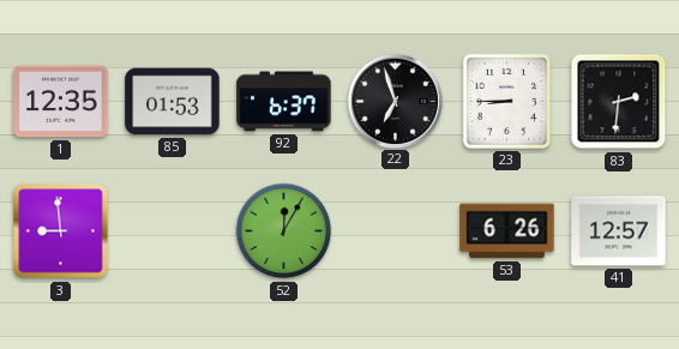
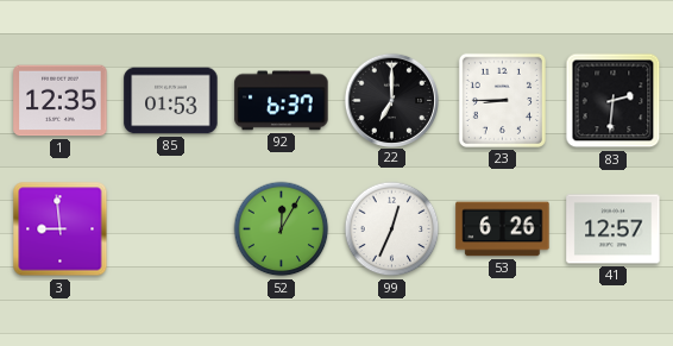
22: 6:57 -> 7:00
99: none -> 12:34
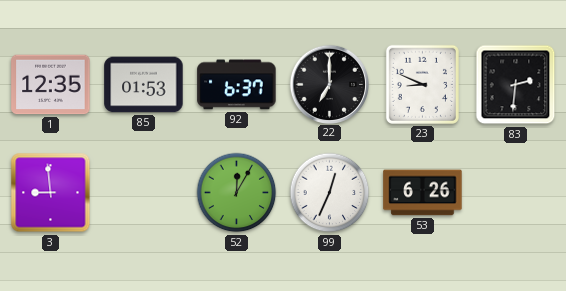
23: 8:45 -> 8:49
41: 12:57 -> none
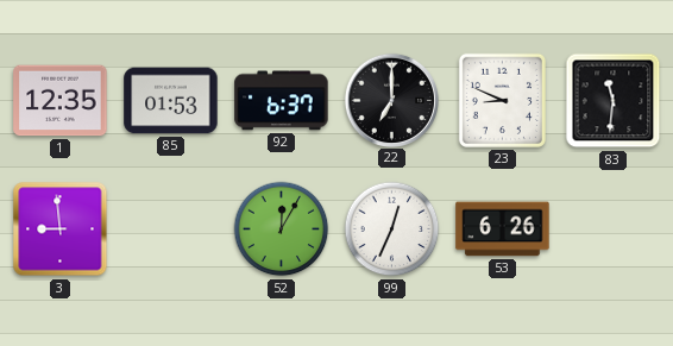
83: 2:31 -> 11:31
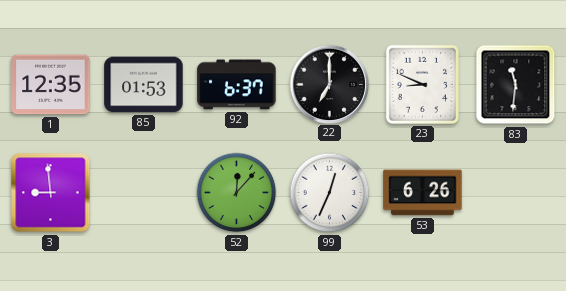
52: 12:05 -> 12:07
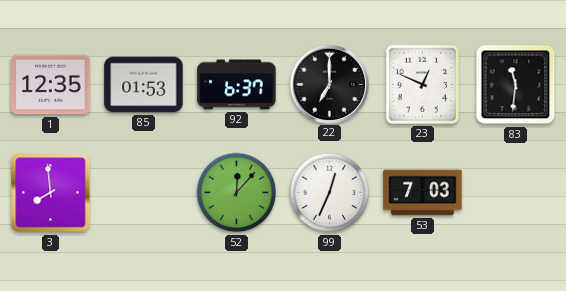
23: 8:49 -> 12:49
3: 8:59 -> 7:59
53: 6:26 -> 7:03
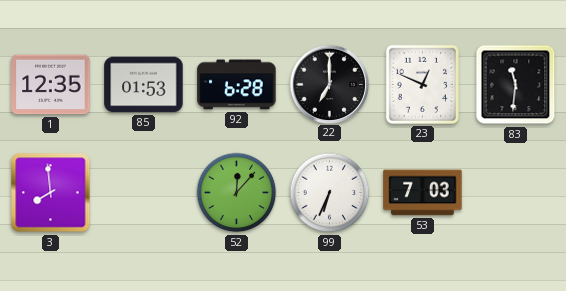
92: 6:37 -> 6:28
99: 12:34 -> 6:34
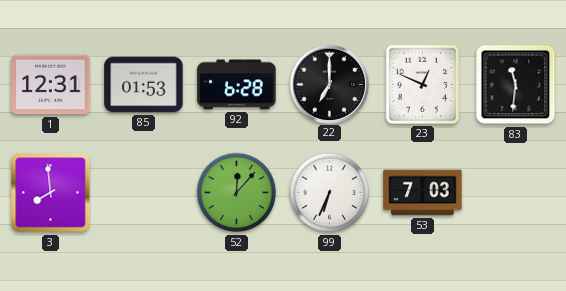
1: 12:35 -> 12:31
